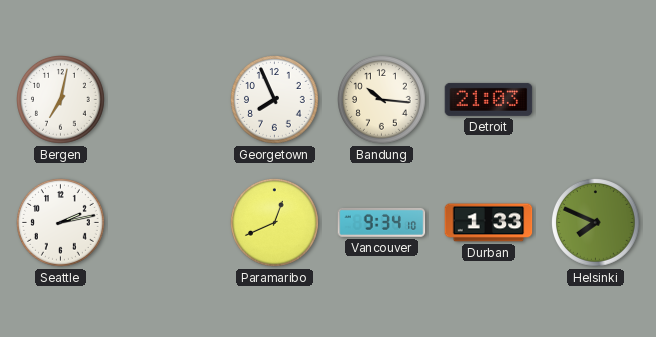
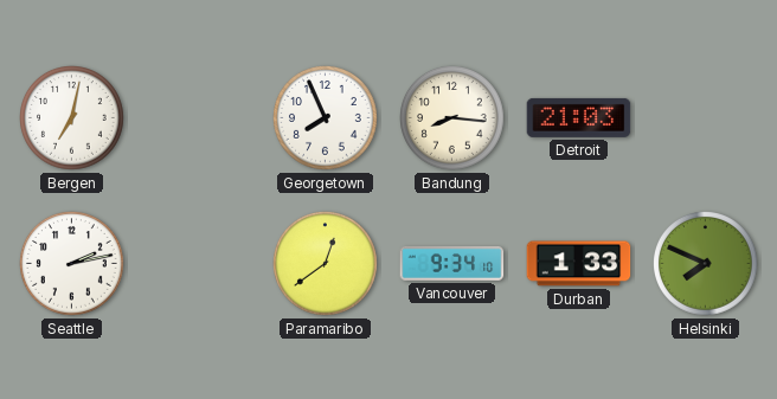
Bandung: 10:16 -> 8:16
Paramaribo: 12:41 -> 12:39
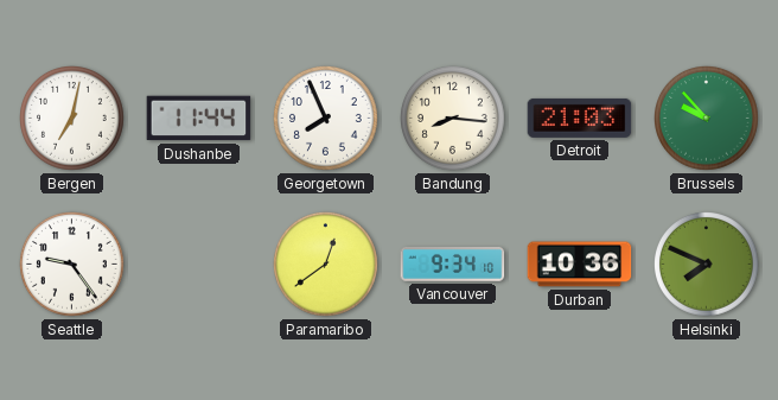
Dushanbe: none -> 11:44
Brussels: none -> 9:53
Seattle: 2:13 -> 9:24
Durban: 1:33 -> 10:36
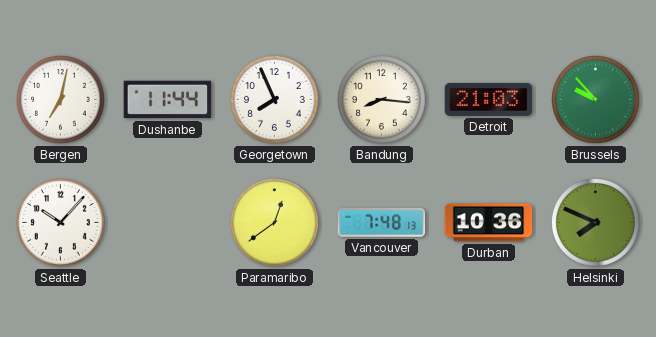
Seattle: 9:24 -> 10:07
Vancouver: 9:34 -> 7:48
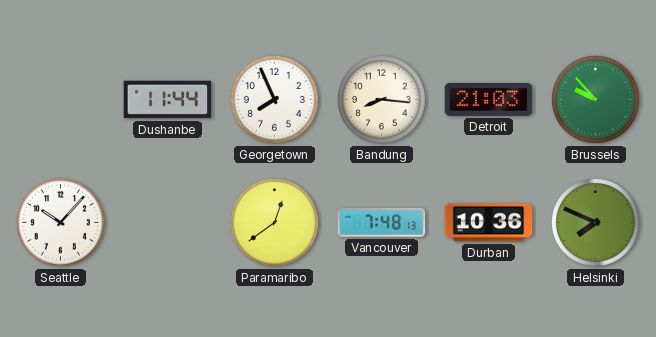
Bergen: 7:02 -> none
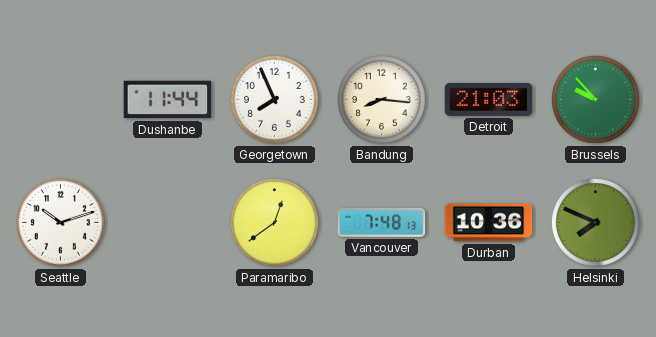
Seattle: 10:07 -> 10:12
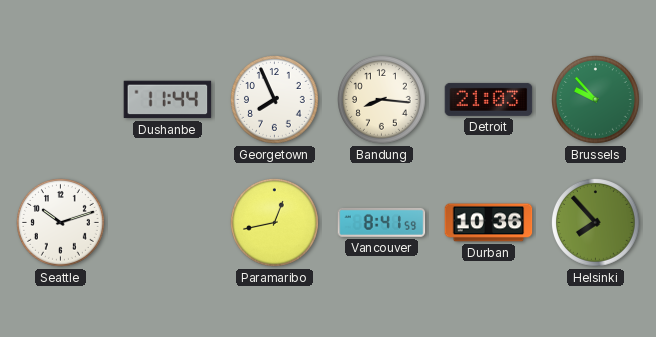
Paramaribo: 12:39 -> 12:43
Vancouver: 7:48 -> 8:41
Helsinki: 7:49 -> 7:53
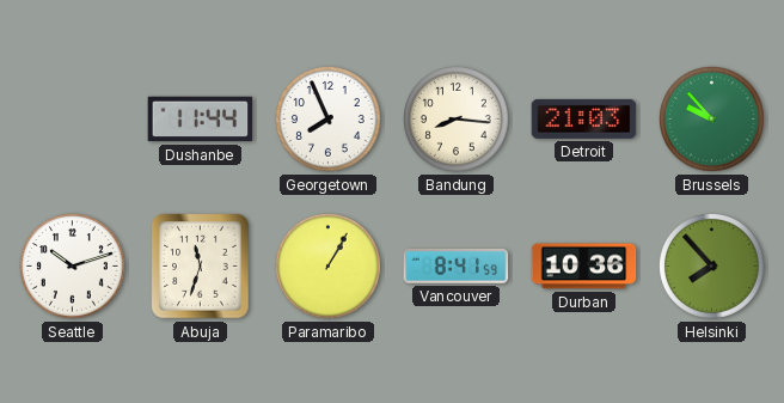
Abuja: none -> 11:33
Paramaribo: 12:43 -> 1:05
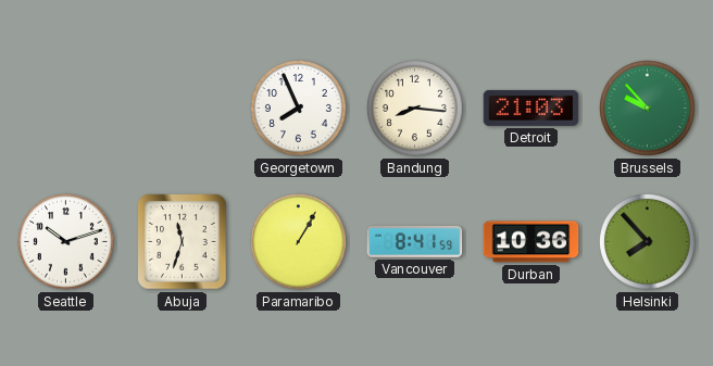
Dushanbe: 11:44 -> none
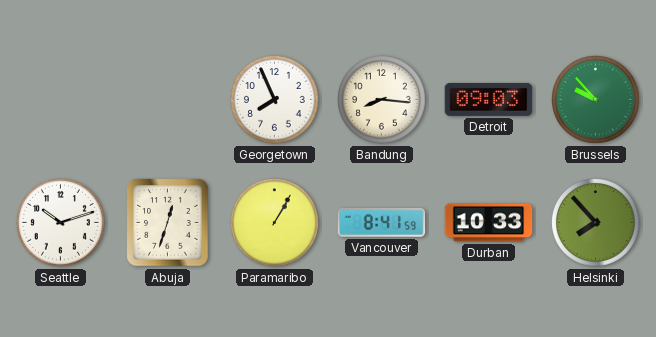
Detroit: 21:03 -> 09:03
Abuja: 11:33 -> 12:33
Durban: 10:36 -> 10:33
